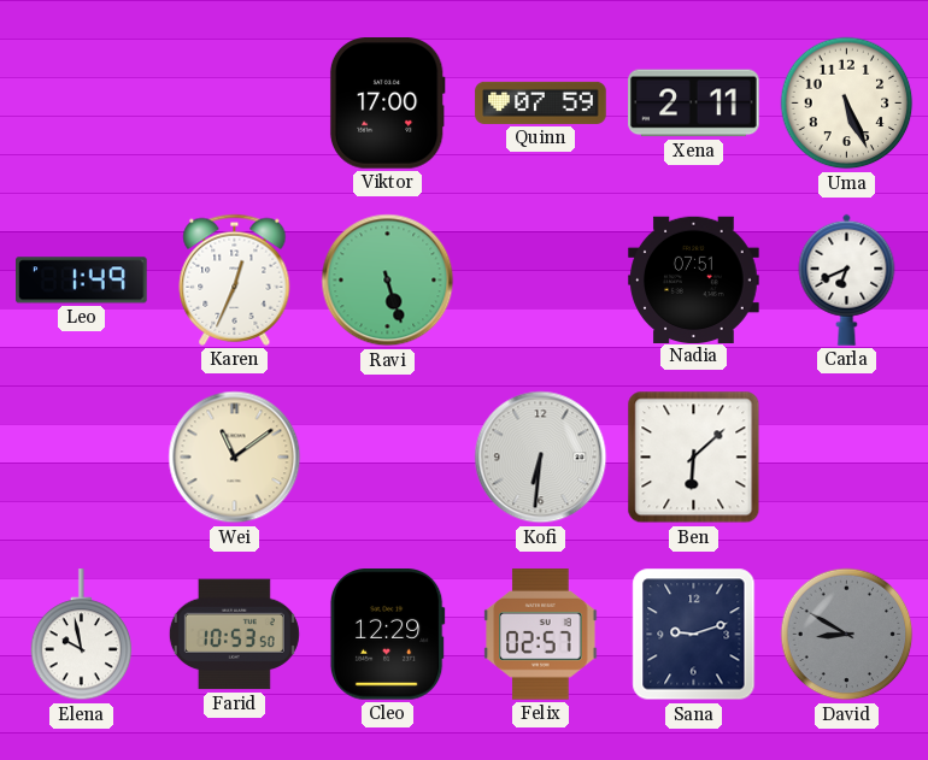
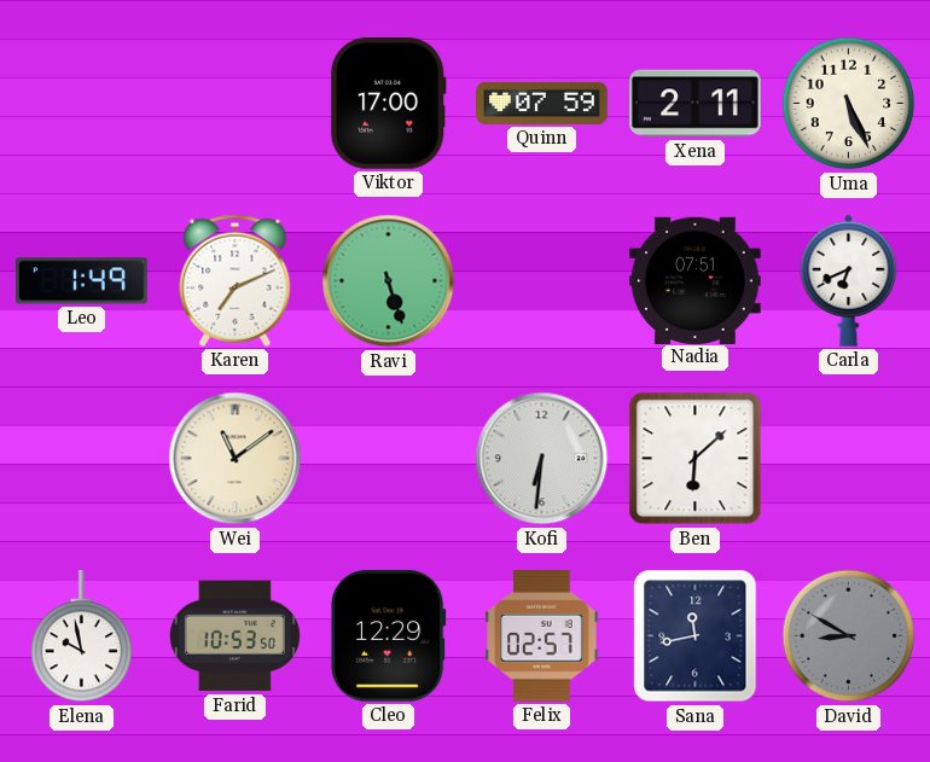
Karen: 12:34 -> 7:11
Sana: 9:12 -> 11:43
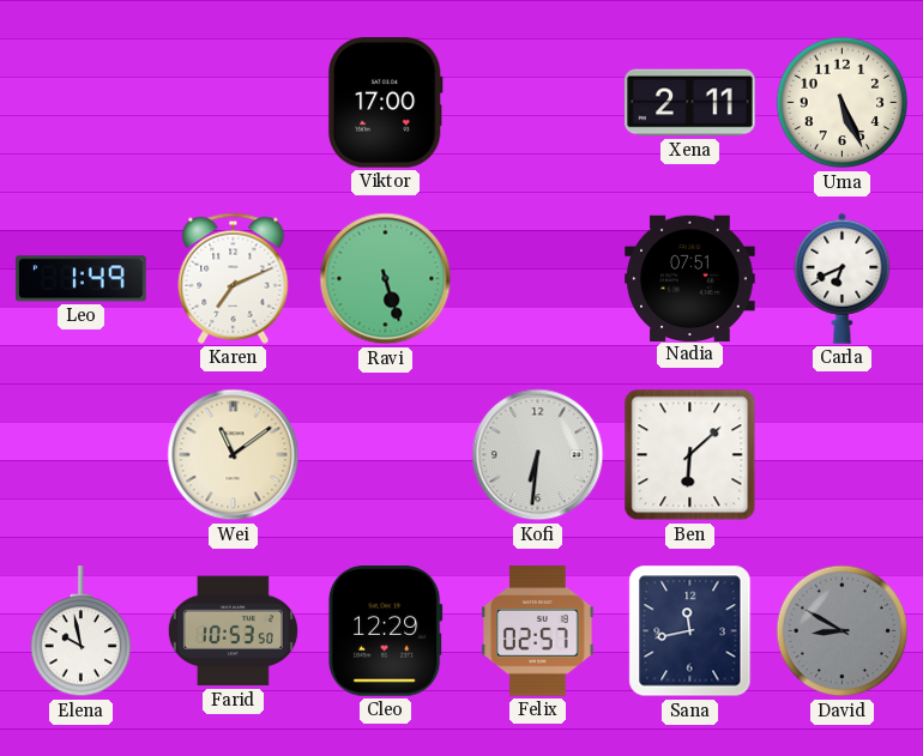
Quinn: 07:59 -> none
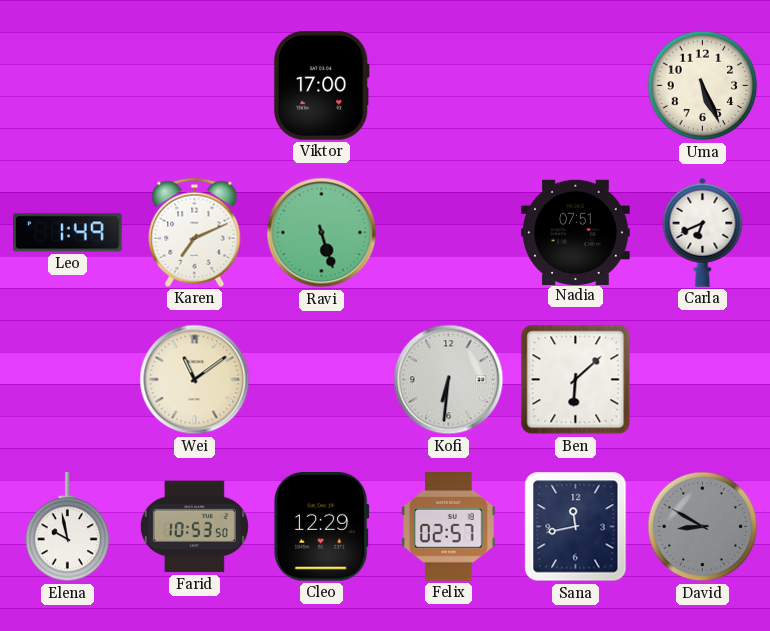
Xena: 2:11 -> none
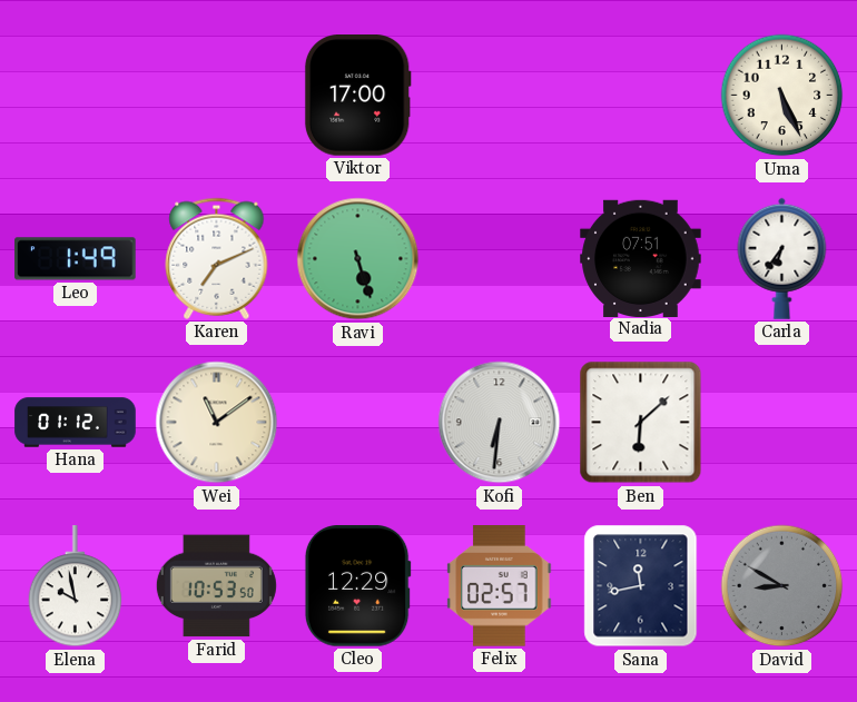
Carla: 6:41 -> 6:36
Hana: none -> 01:12
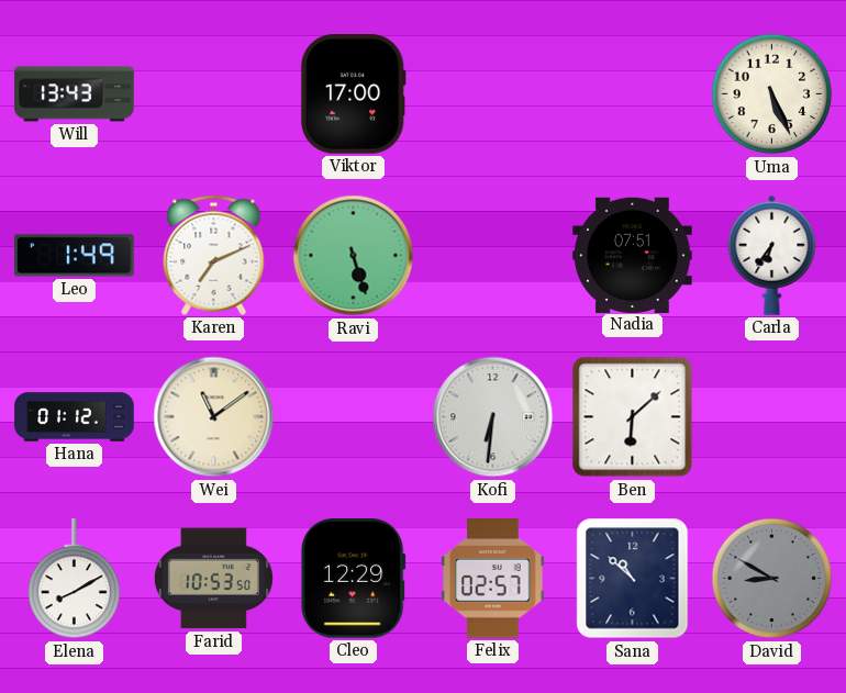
Will: none -> 13:43
Elena: 9:58 -> 8:10
Sana: 11:43 -> 10:52
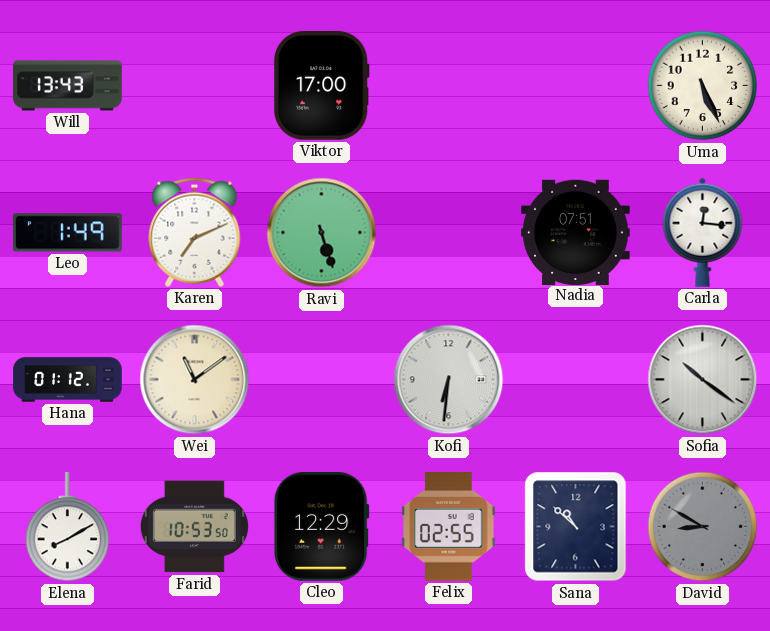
Carla: 6:36 -> 12:16
Ben: 6:08 -> none
Sofia: none -> 10:21
Felix: 02:57 -> 02:55
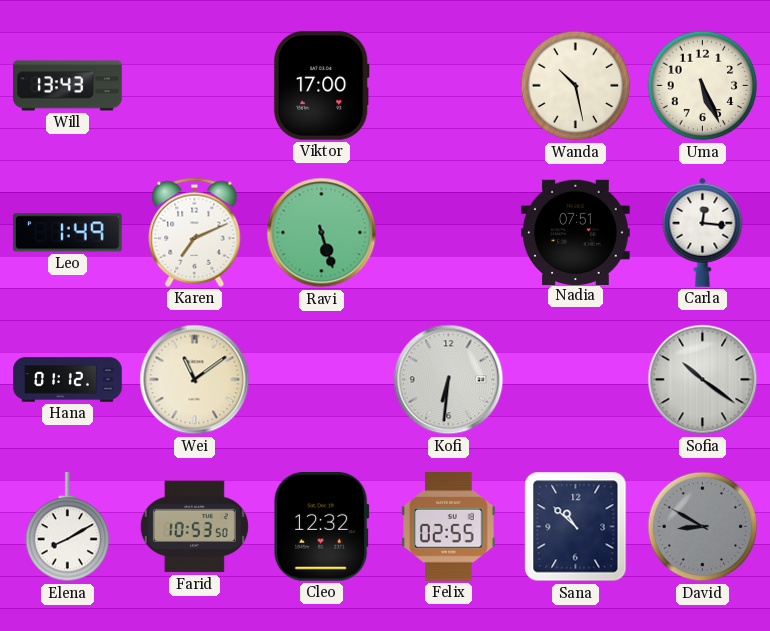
Wanda: none -> 10:28
Cleo: 12:29 -> 12:32
